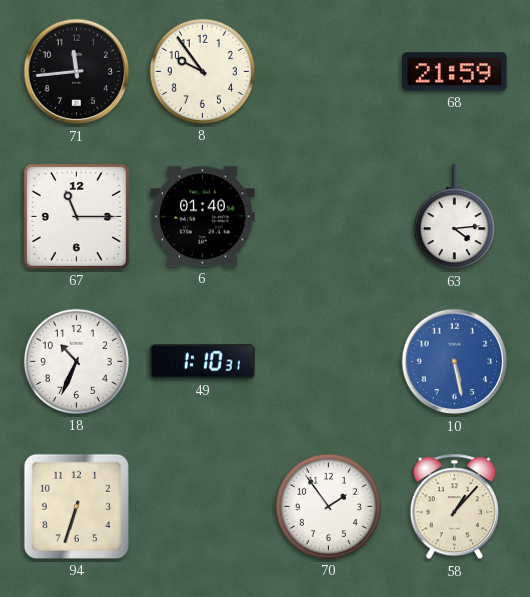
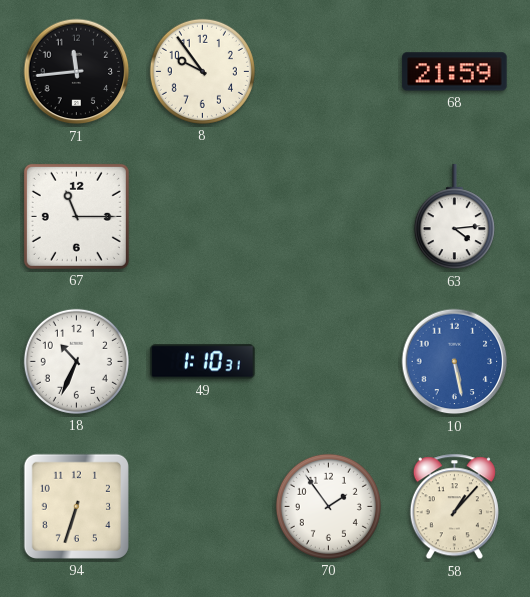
6: 01:40 -> none
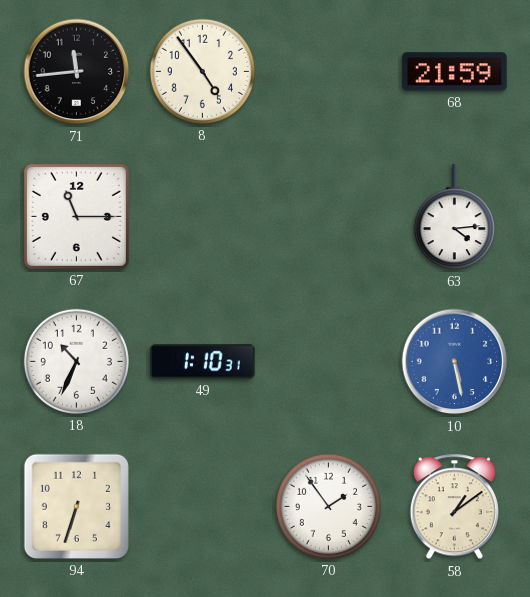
8: 9:54 -> 4:54
58: 1:07 -> 1:09
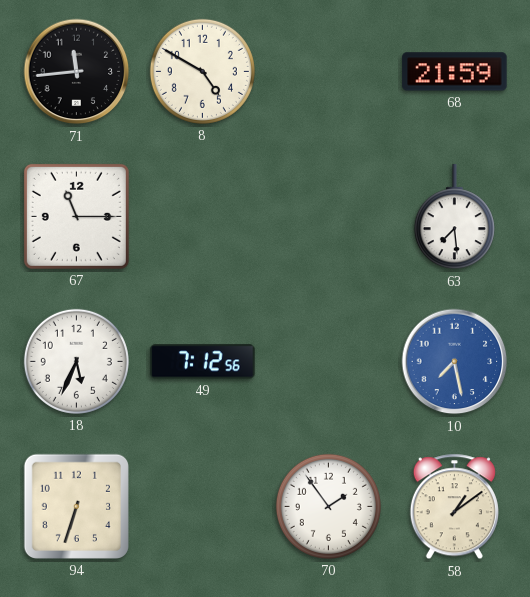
8: 4:54 -> 4:50
63: 4:14 -> 7:29
18: 10:34 -> 5:34
49: 1:10 -> 7:12
10: 5:28 -> 7:28
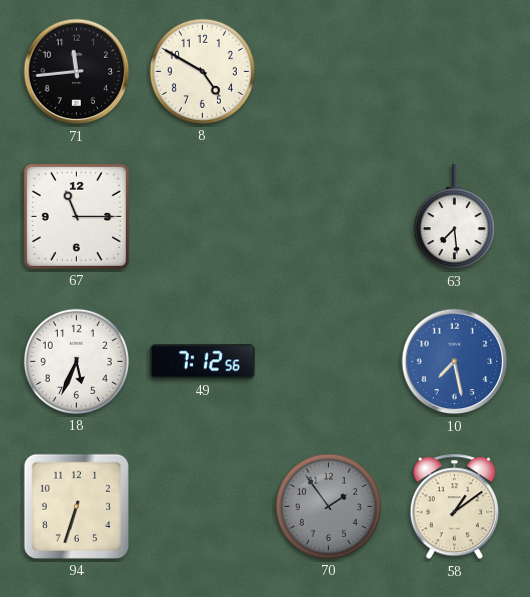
68: 21:59 -> none
70 dial: white -> grey
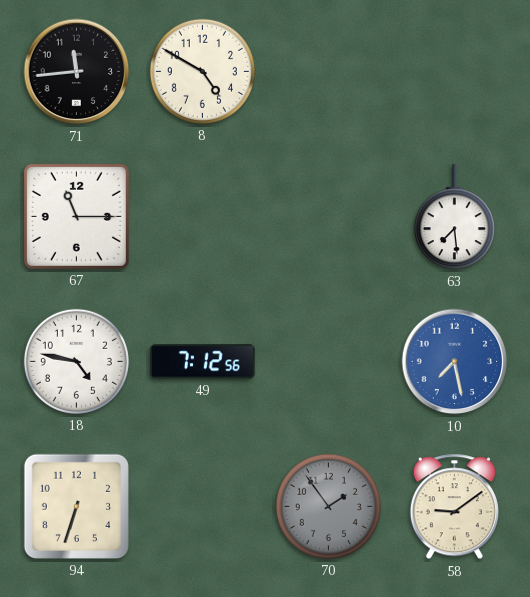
18: 5:34 -> 4:47
58: 1:09 -> 9:09
